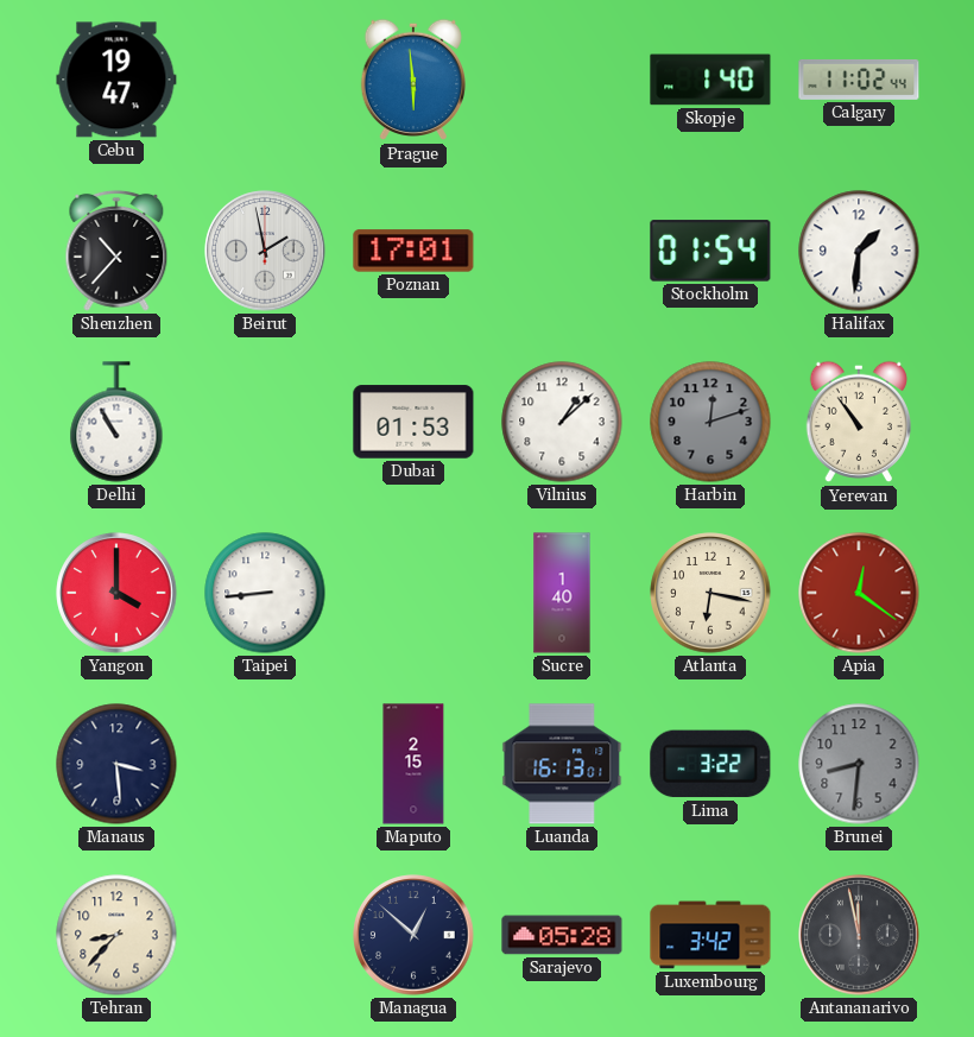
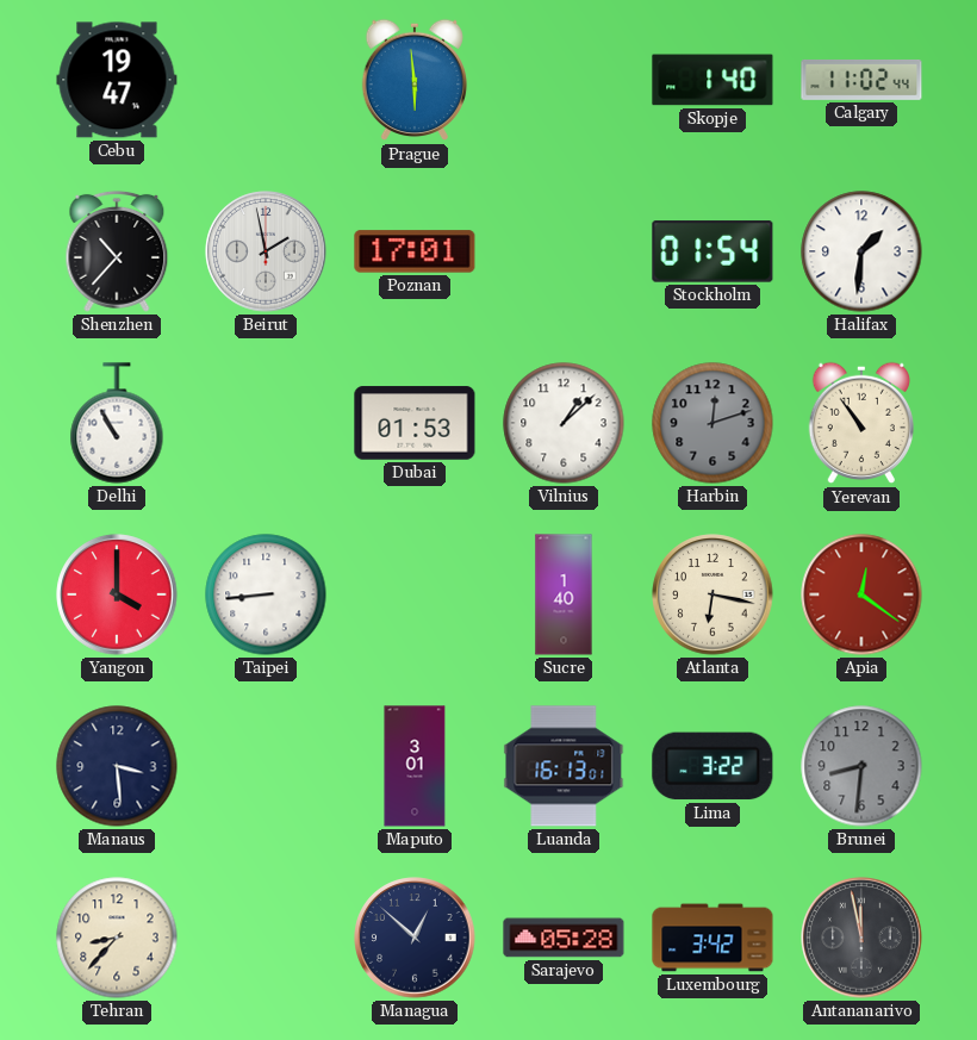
Maputo: 2:15 -> 3:01
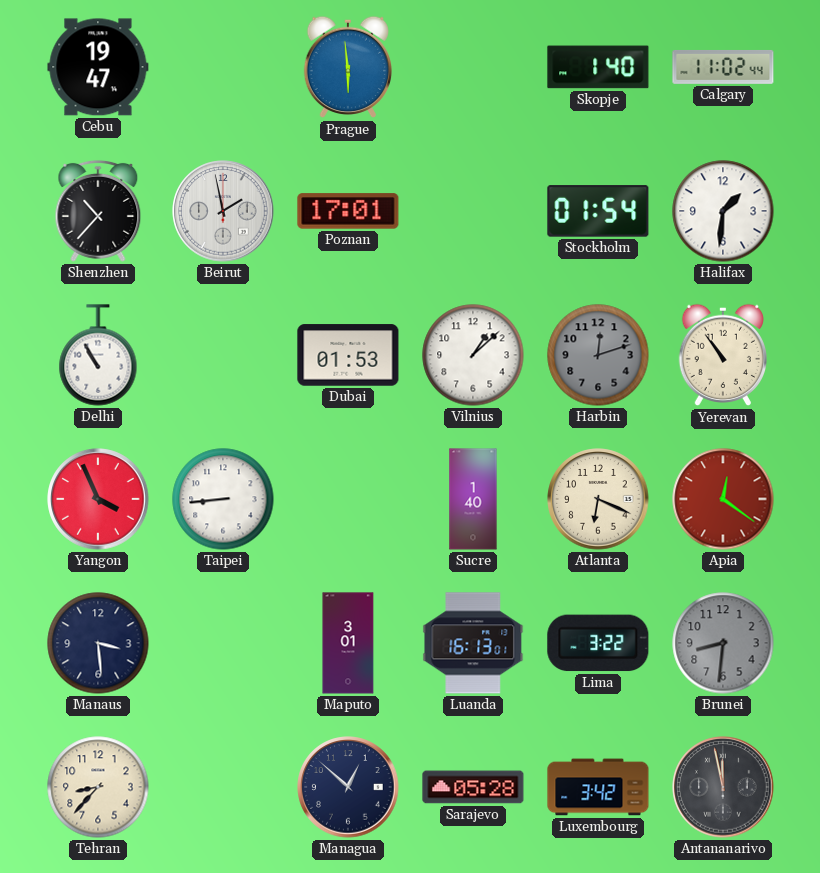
Yangon: 4:00 -> 3:56
Atlanta: 6:17 -> 6:19
